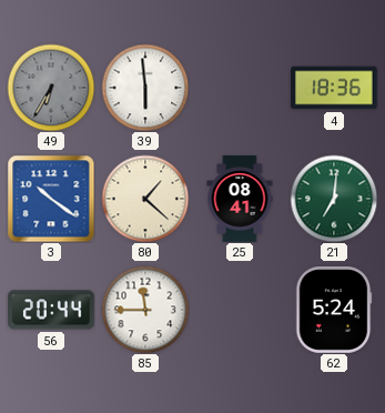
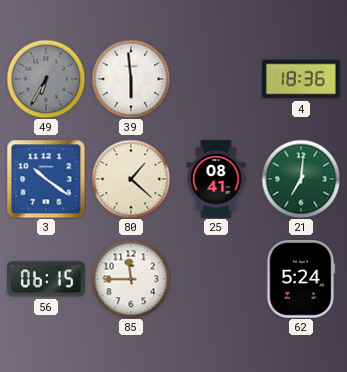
56: 20:44 -> 06:15
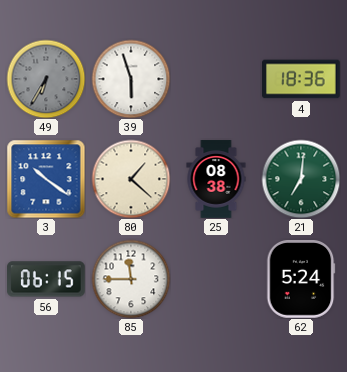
39: 5:59 -> 5:57
25: 08:41 -> 08:38
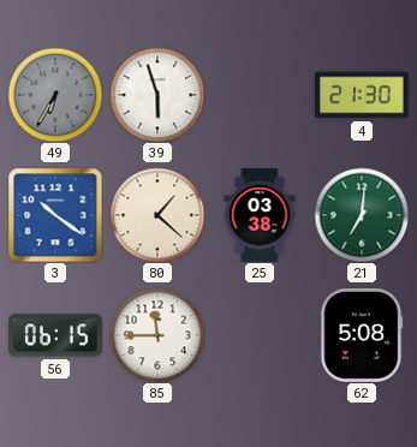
4: 18:36 -> 21:30
25: 08:38 -> 03:38
62: 5:24 -> 5:08
